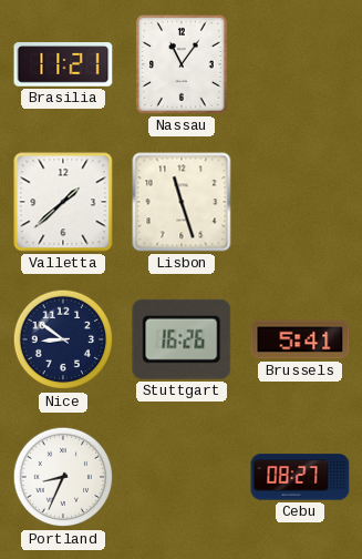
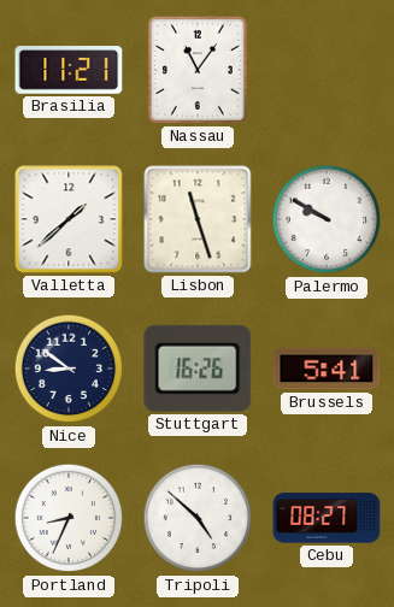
Palermo: none -> 9:50
Tripoli: none -> 4:52
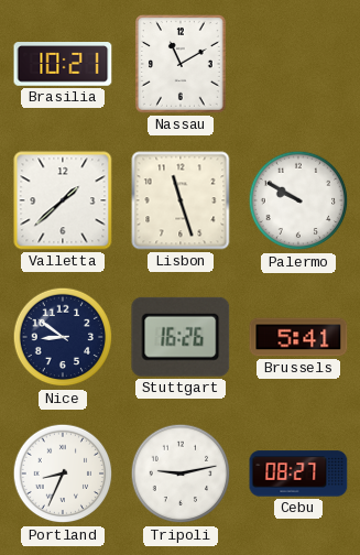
Brasilia: 11:21 -> 10:21
Nassau: 11:06 -> 11:10
Tripoli: 4:52 -> 9:13
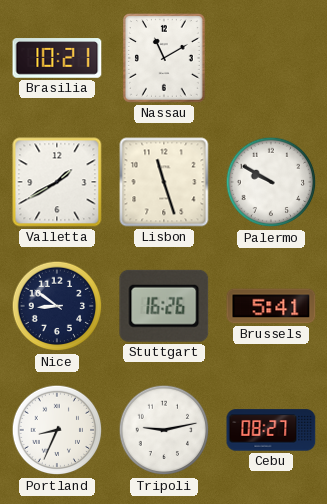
Valletta: 1:38 -> 1:40
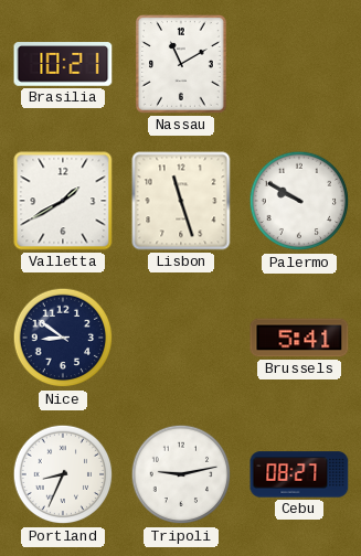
Stuttgart: 16:26 -> none
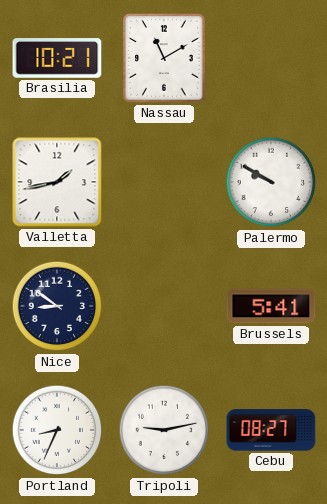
Valletta: 1:40 -> 1:43
Lisbon: 11:27 -> none
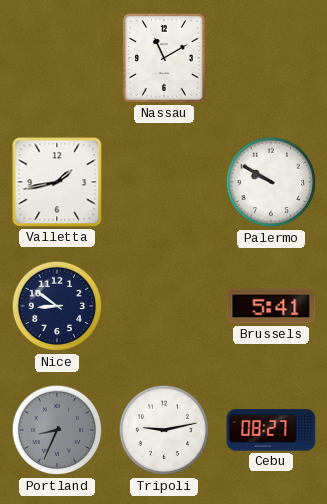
Brasilia: 10:21 -> none
Portland dial: white -> grey
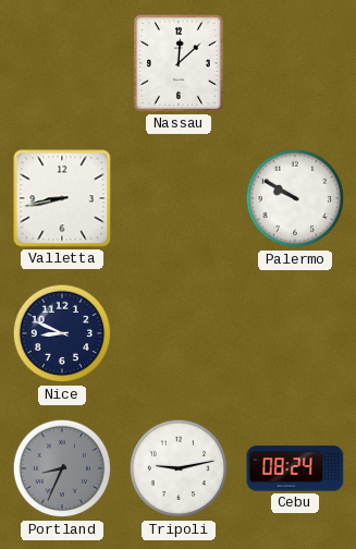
Nassau: 11:10 -> 12:08
Valletta: 1:43 -> 8:43
Nice: 8:51 -> 8:49
Brussels: 5:41 -> none
Cebu: 08:27 -> 08:24
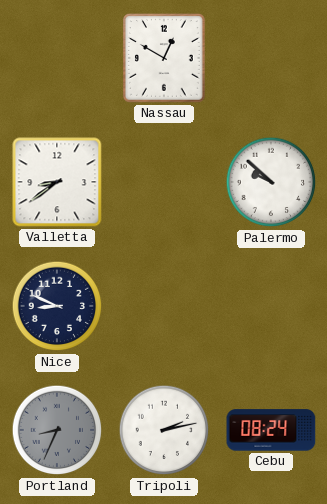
Nassau: 12:08 -> 12:50
Valletta: 8:43 -> 8:39
Palermo: 9:50 -> 9:52
Tripoli: 9:13 -> 2:13
